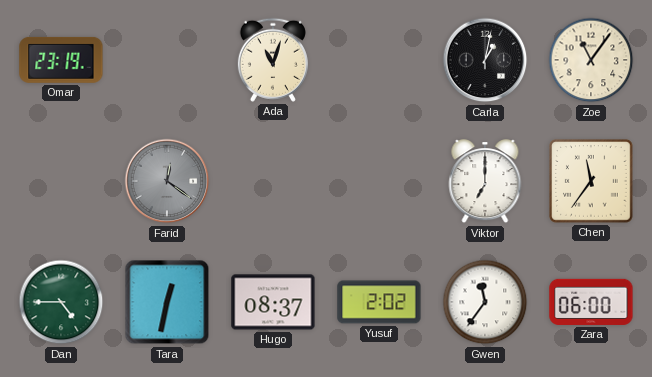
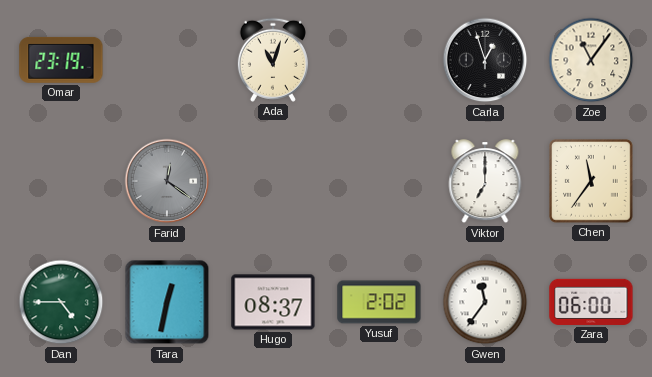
Carla: 1:02 -> 12:57
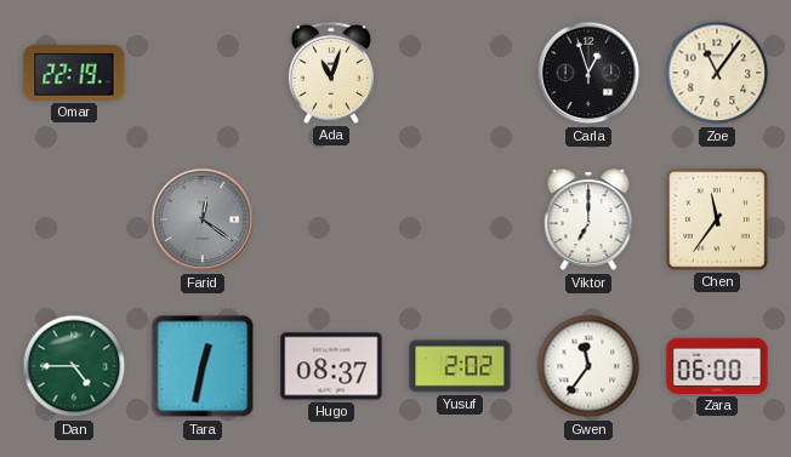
Omar: 23:19 -> 22:19
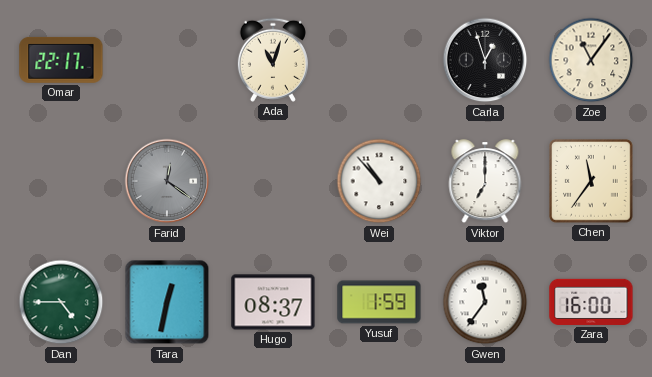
Omar: 22:19 -> 22:17
Wei: none -> 10:53
Yusuf: 2:02 -> 1:59
Zara: 06:00 -> 16:00
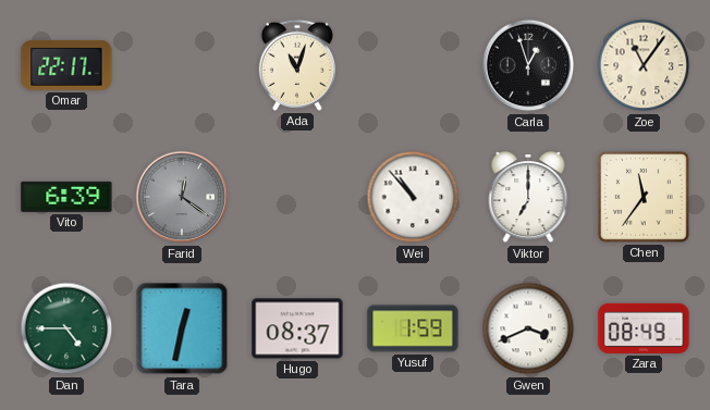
Vito: none -> 6:39
Gwen: 11:36 -> 3:41
Zara: 16:00 -> 08:49
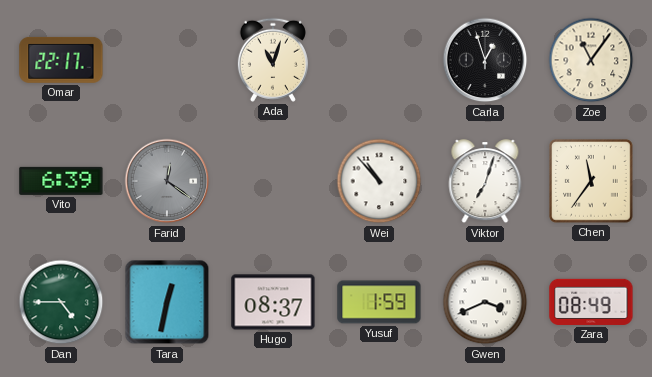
Viktor: 7:00 -> 7:03
